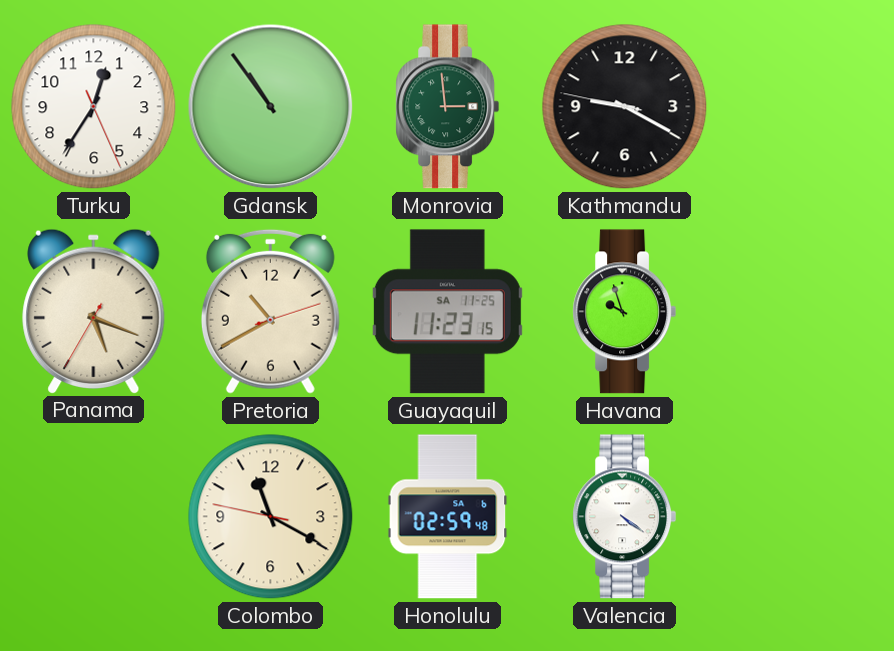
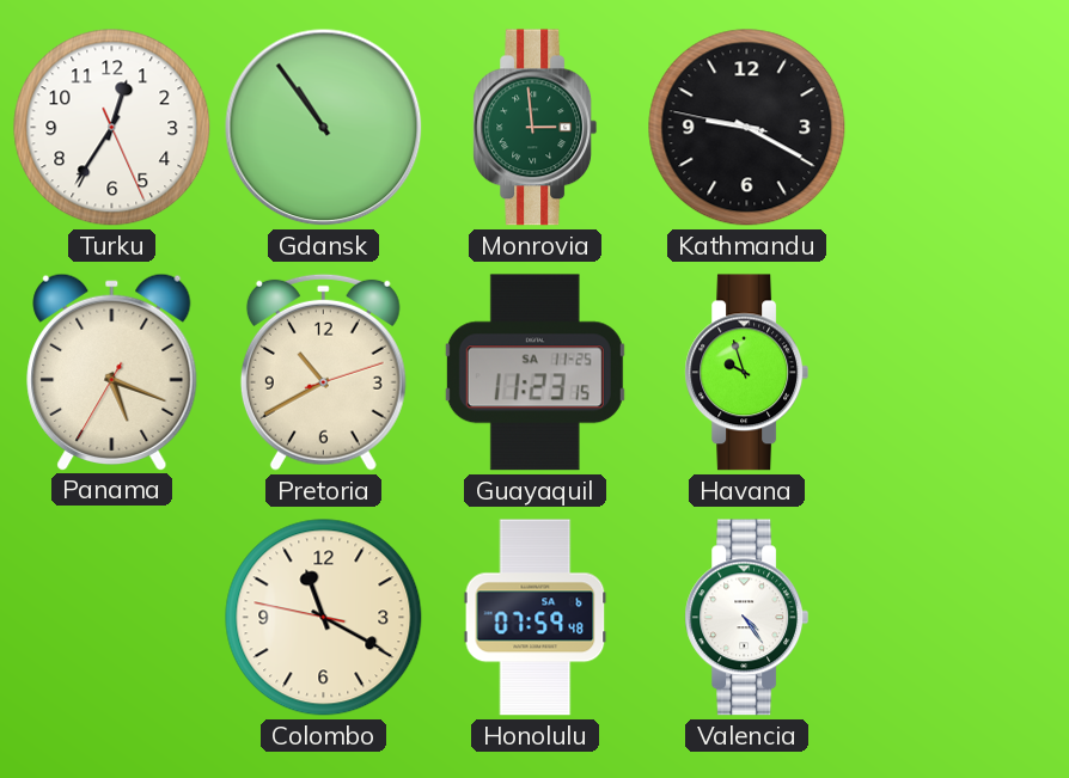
Honolulu: 02:59 -> 07:59
Valencia: 4:21 -> 4:24
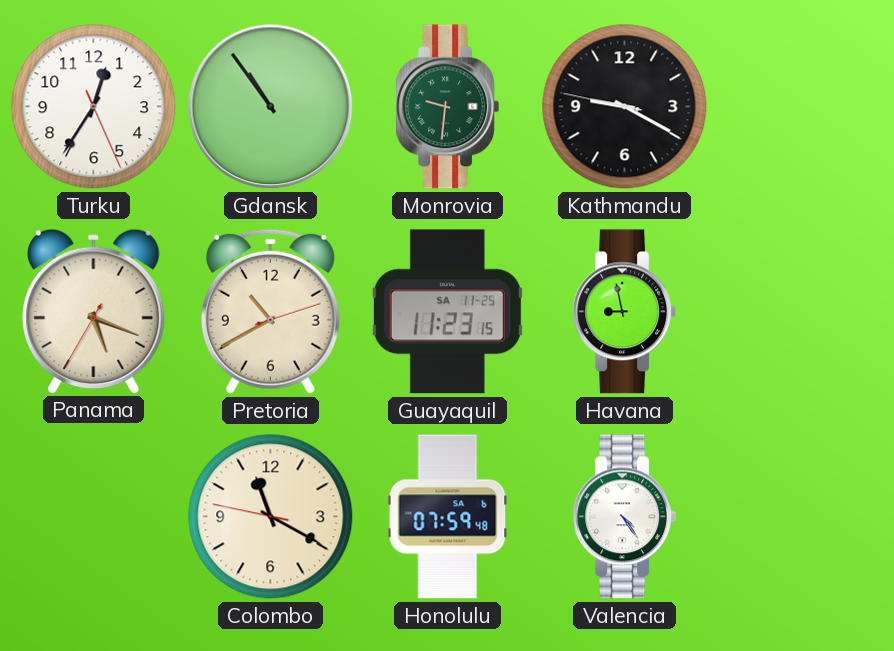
Monrovia: 2:59 -> 9:31
Havana: 9:57 -> 8:58
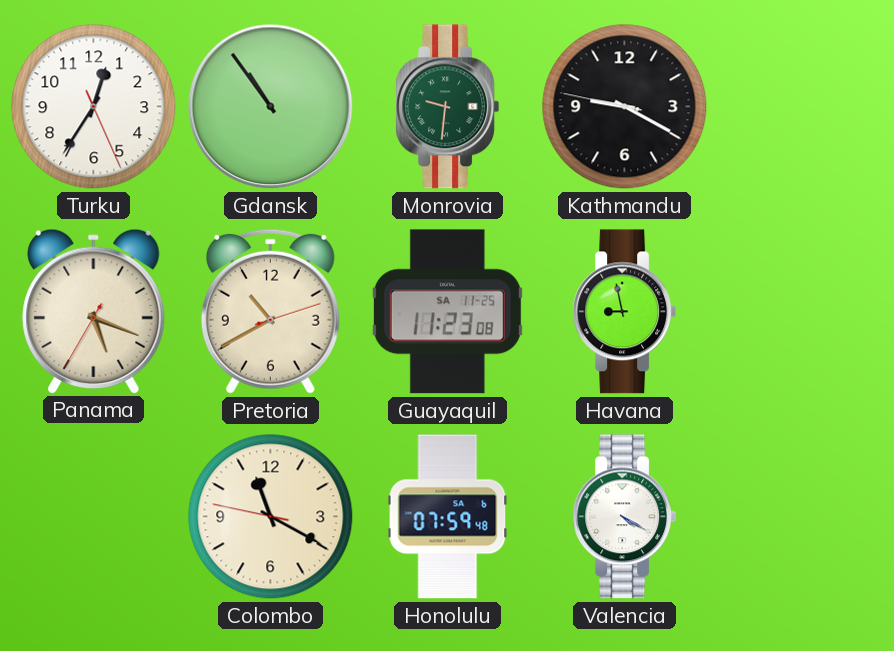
Guayaquil: 11:23:15 -> 11:23:08
Valencia: 4:24 -> 4:20
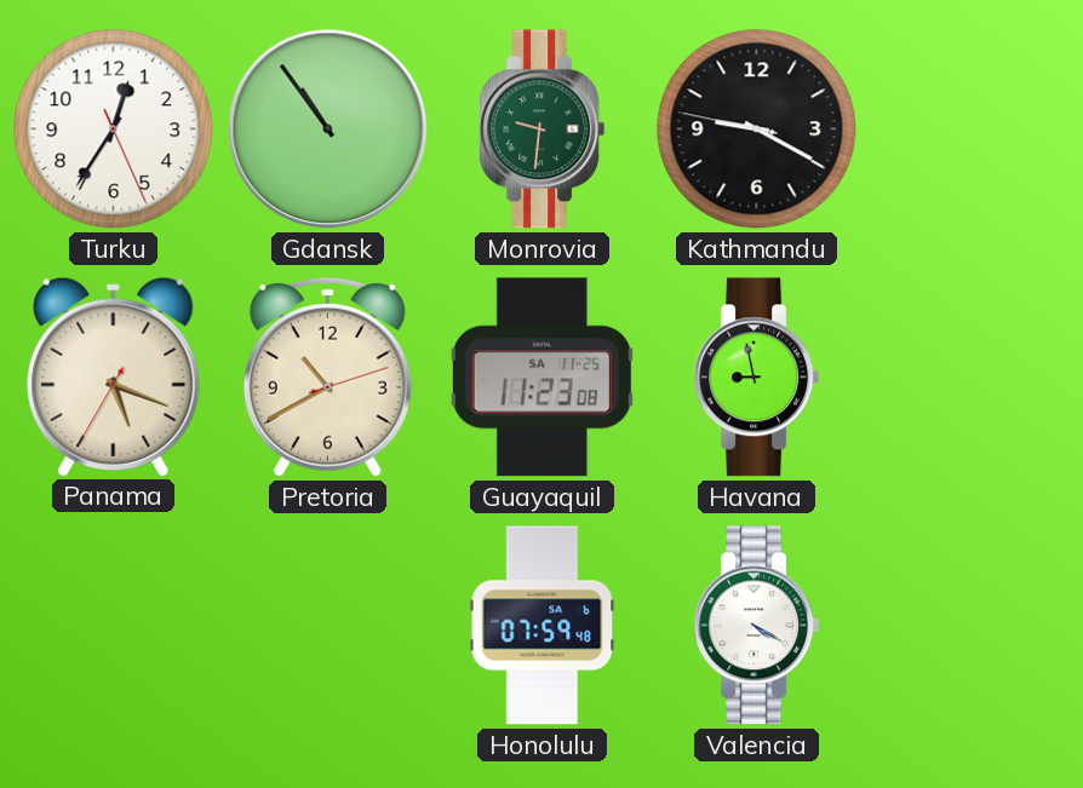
Colombo: 11:19 -> none
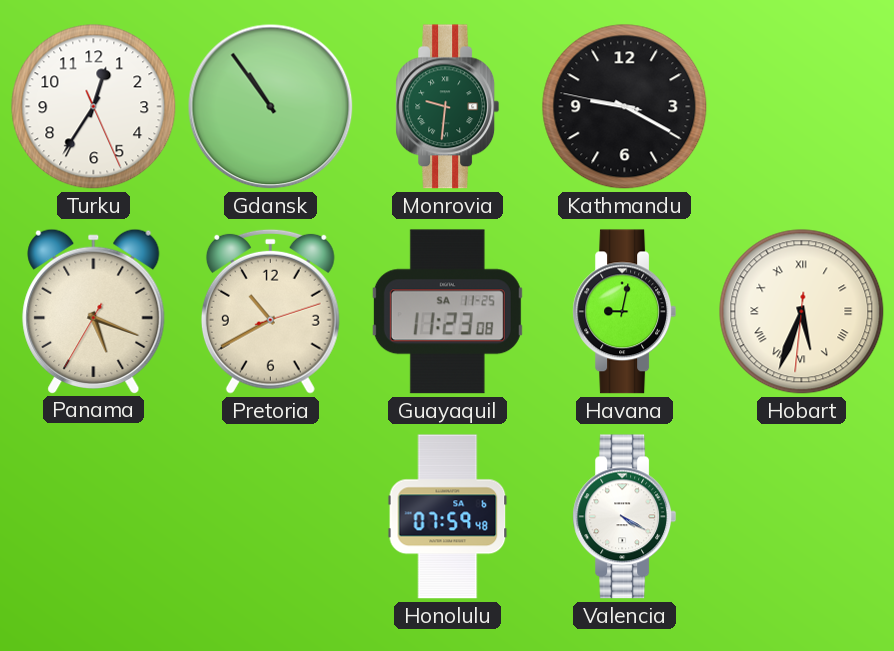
Havana: 8:58 -> 9:02
Hobart: none -> 5:33
